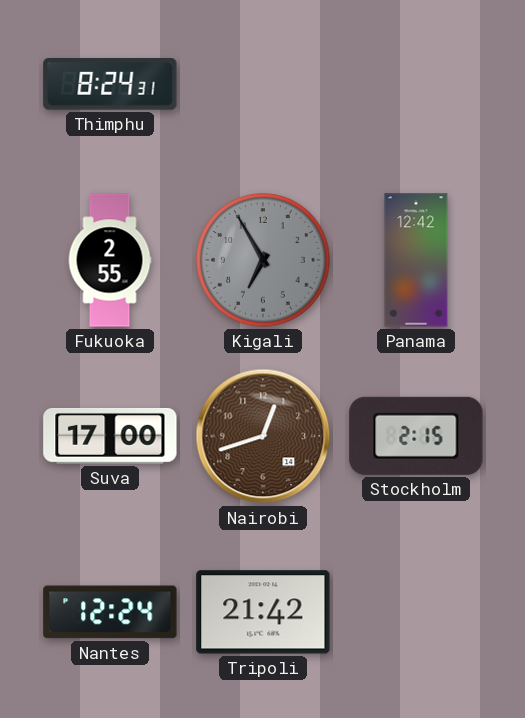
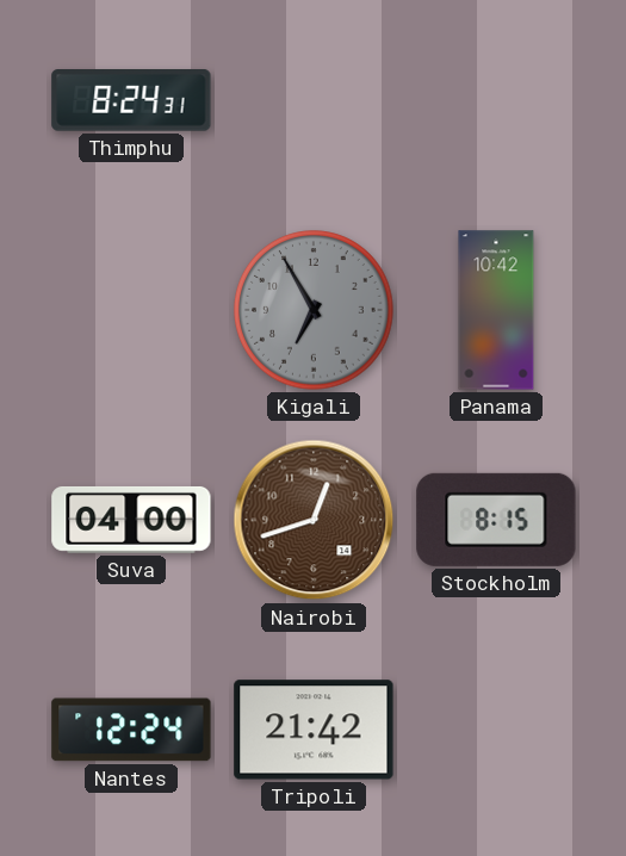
Fukuoka: 2:55 -> none
Panama: 12:42 -> 10:42
Suva: 17:00 -> 04:00
Stockholm: 2:15 -> 8:15
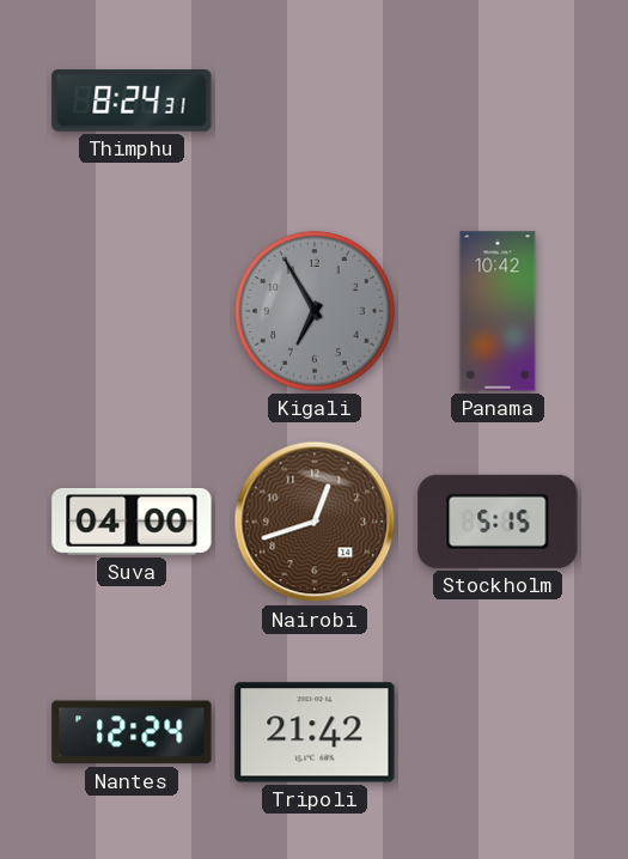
Stockholm: 8:15 -> 5:15
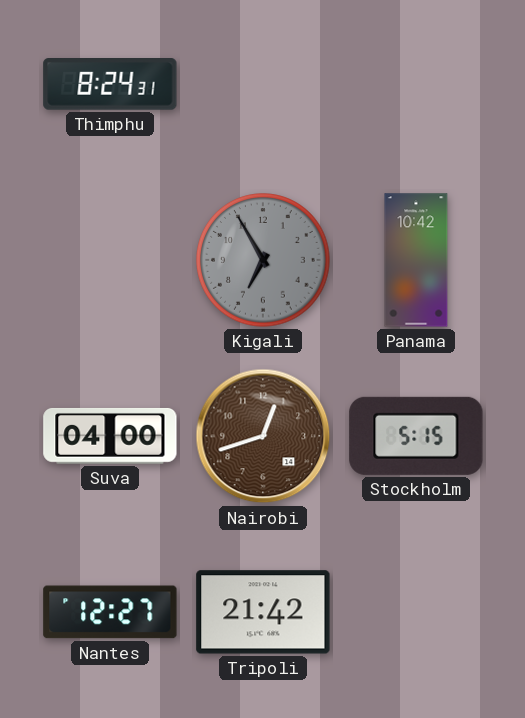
Nantes: 12:24 -> 12:27
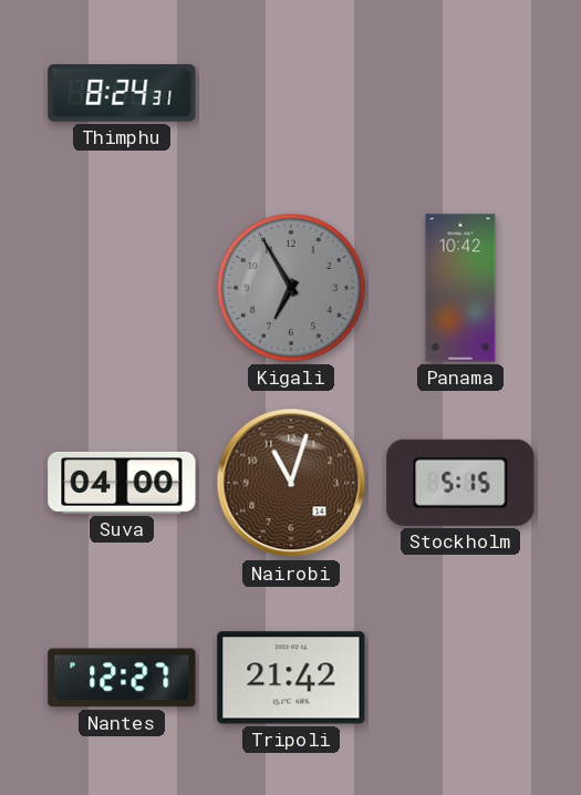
Nairobi: 12:42 -> 11:03
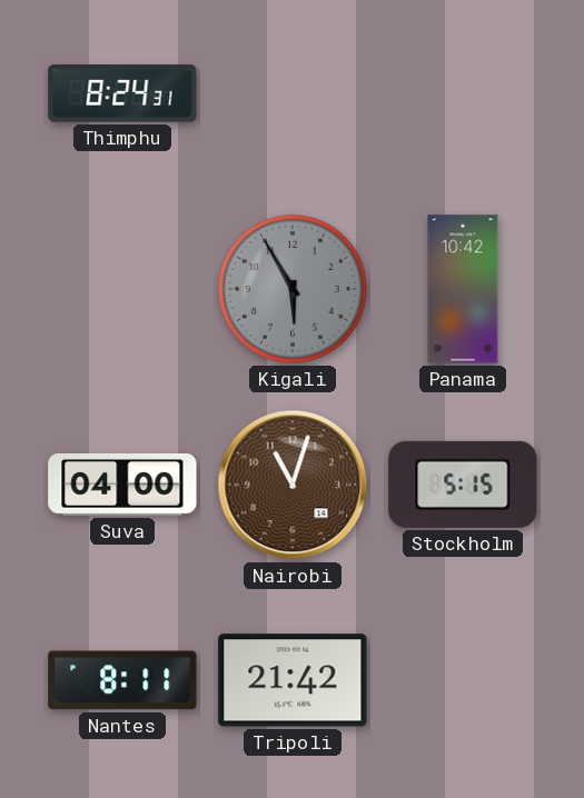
Kigali: 6:55 -> 5:55
Nantes: 12:27 -> 8:11
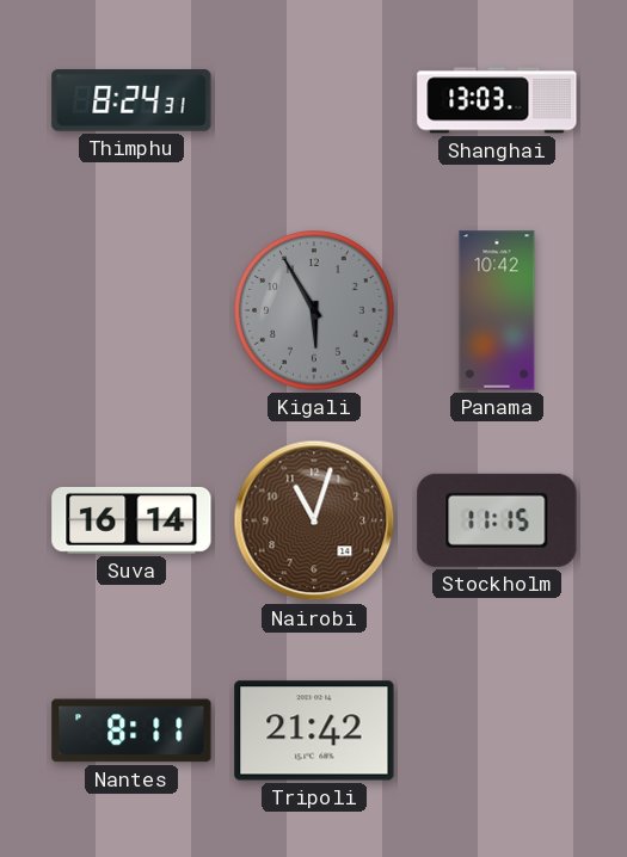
Shanghai: none -> 13:03
Suva: 04:00 -> 16:14
Stockholm: 5:15 -> 11:15
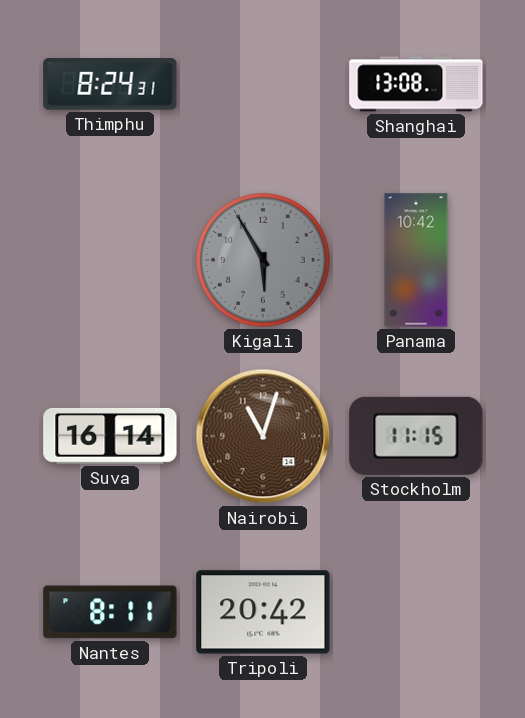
Shanghai: 13:03 -> 13:08
Tripoli: 21:42 -> 20:42
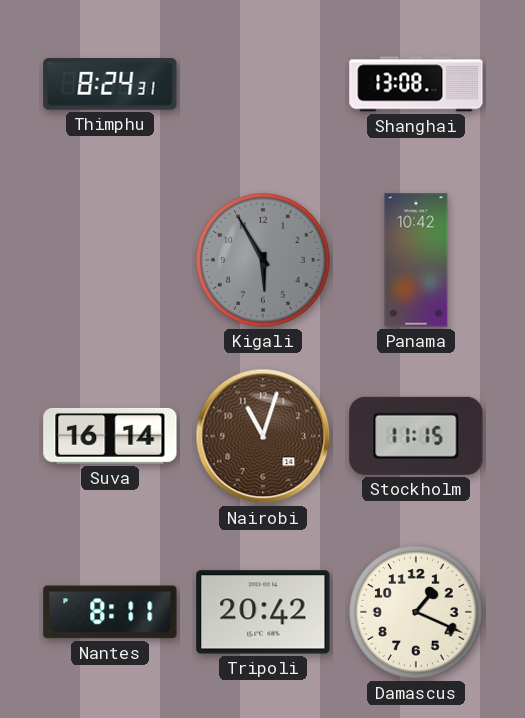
Damascus: none -> 1:19
